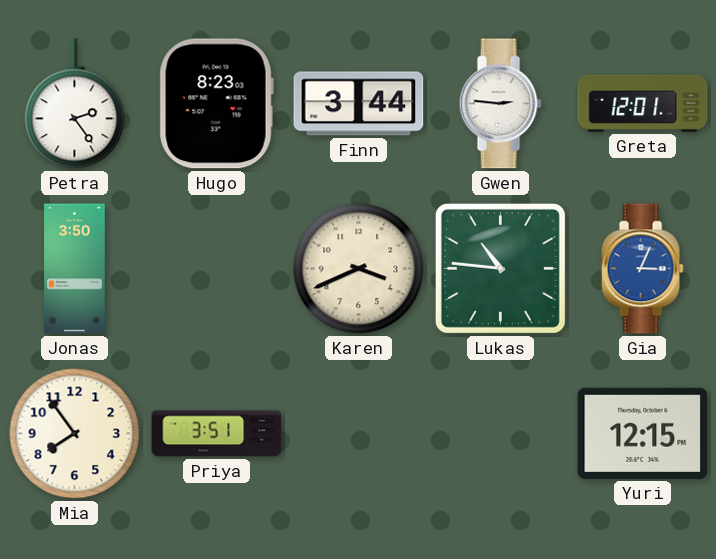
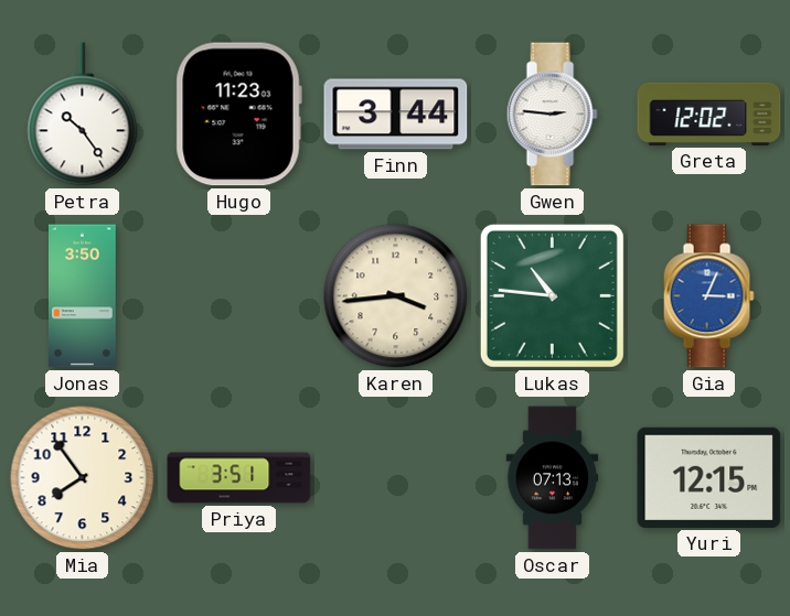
Petra: 2:24 -> 10:24
Hugo: 8:23 -> 11:23
Greta: 12:01 -> 12:02
Karen: 3:41 -> 3:44
Oscar: none -> 07:13
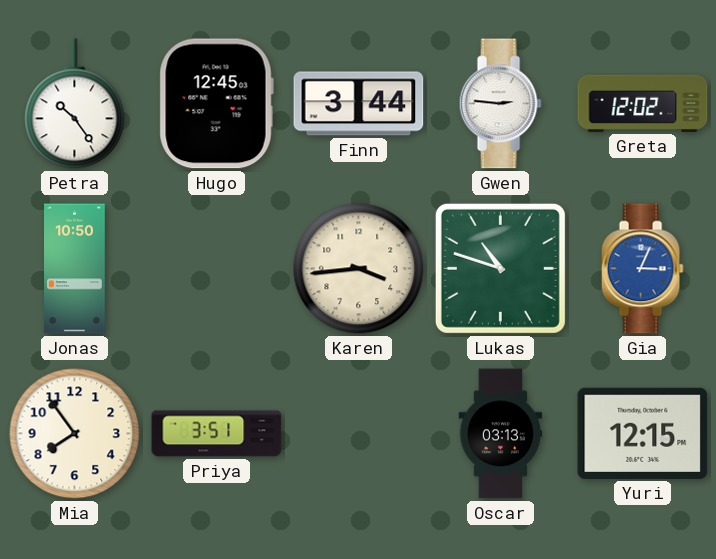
Hugo: 11:23 -> 12:45
Jonas: 3:50 -> 10:50
Lukas: 10:46 -> 10:48
Oscar: 07:13 -> 03:13
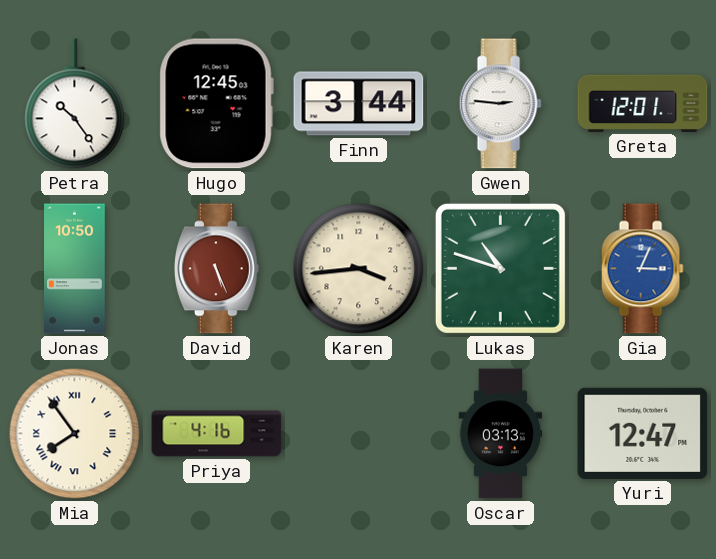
Greta: 12:02 -> 12:01
David: none -> 5:26
Mia numerals: Arabic -> Roman
Priya: 3:51 -> 4:16
Yuri: 12:15 -> 12:47
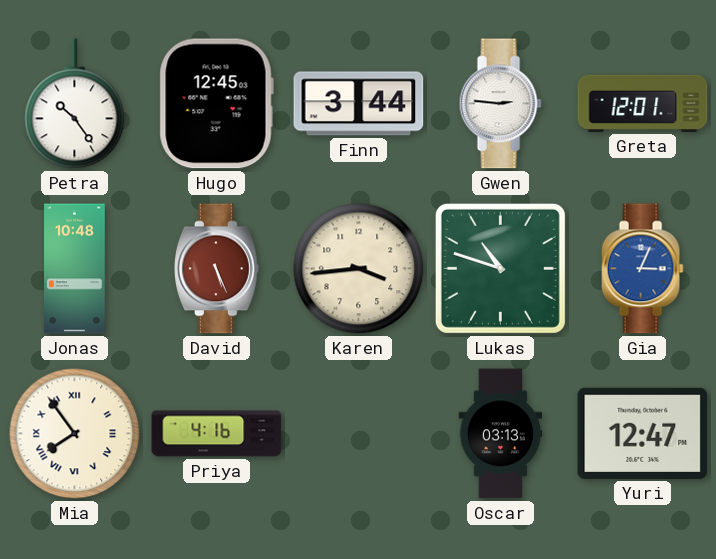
Jonas: 10:50 -> 10:48
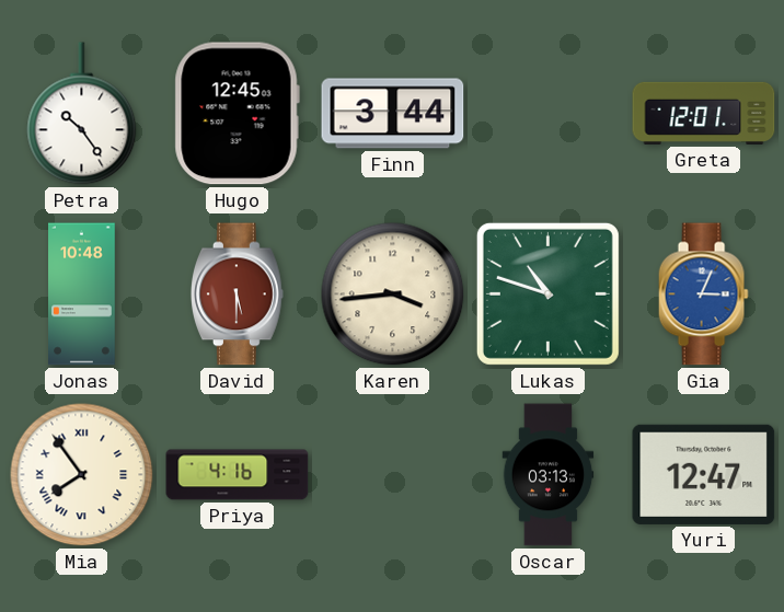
Gwen: 2:46 -> none
David: 5:26 -> 5:30
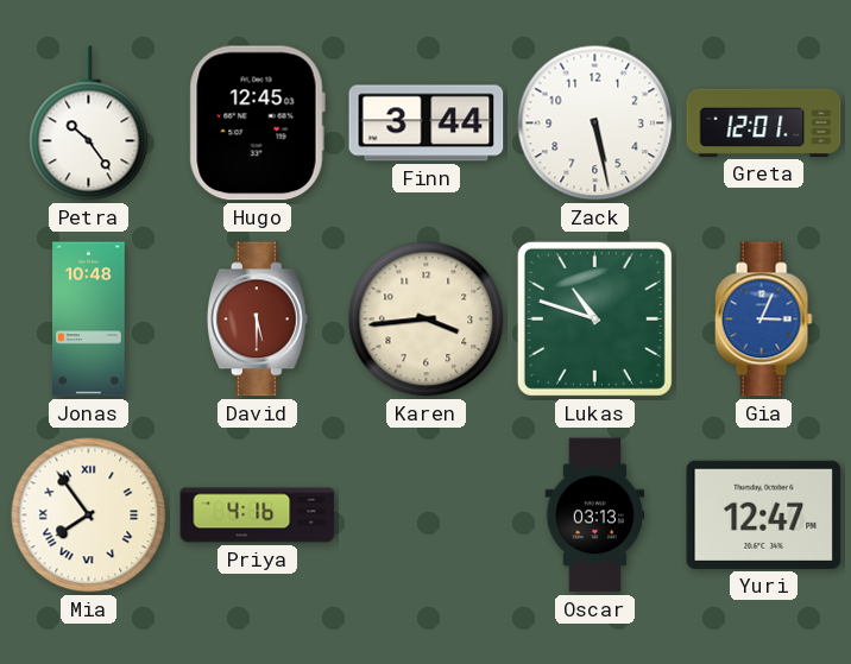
Zack: none -> 5:28
